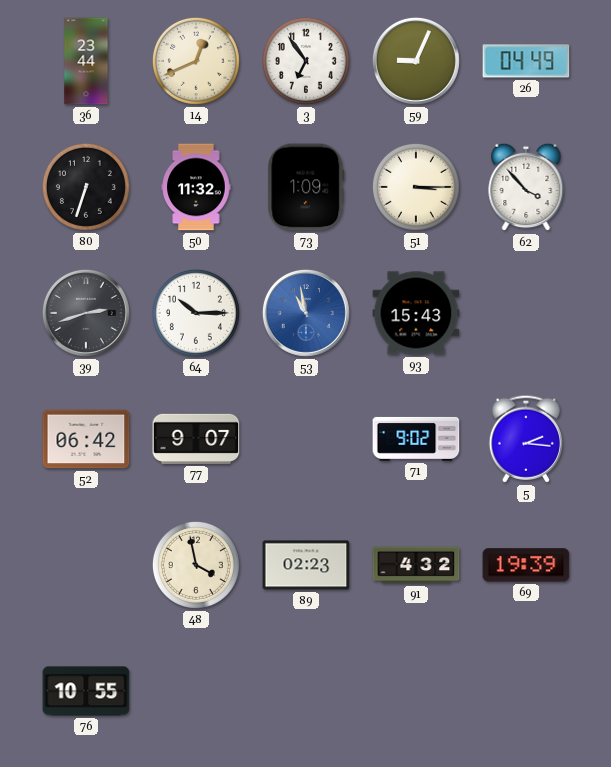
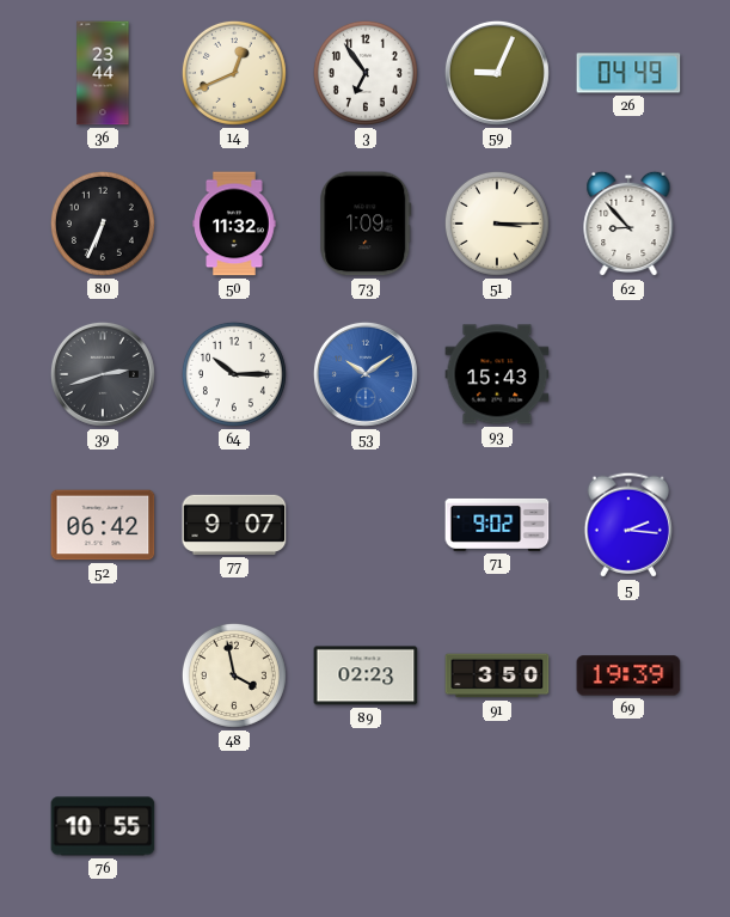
80: 6:33 -> 6:34
62: 3:53 -> 8:53
53: 10:58 -> 10:09
91: 4:32 -> 3:50
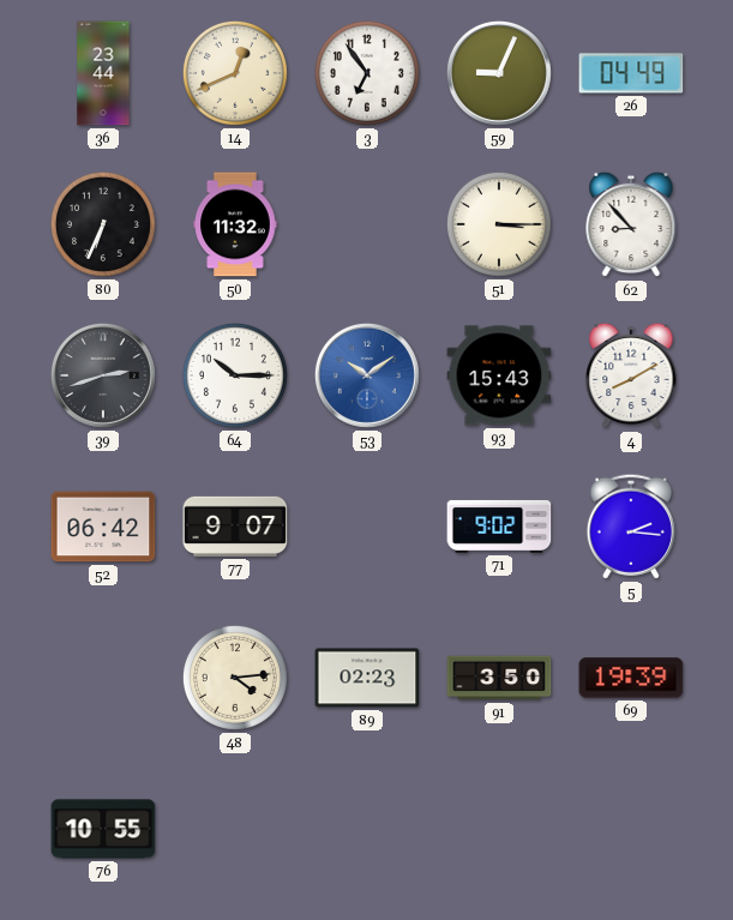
73: 1:09 -> none
4: none -> 8:10
48: 3:58 -> 4:14
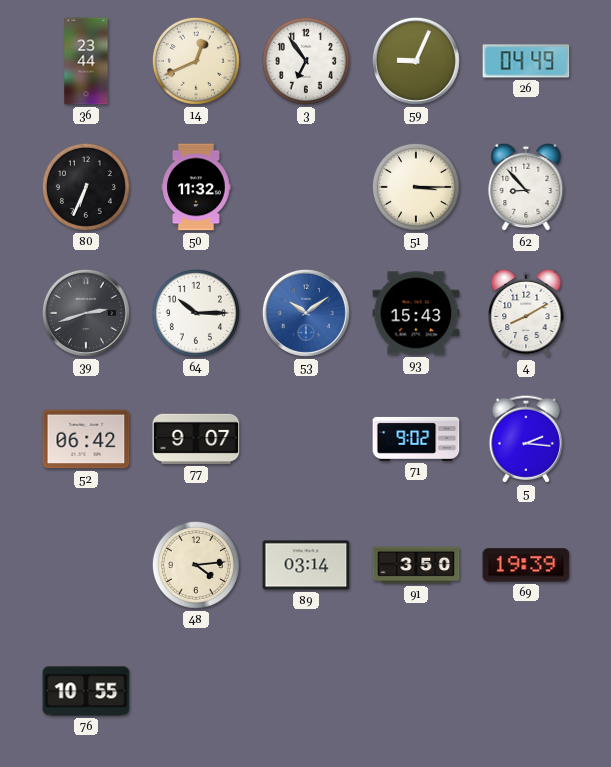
89: 02:23 -> 03:14
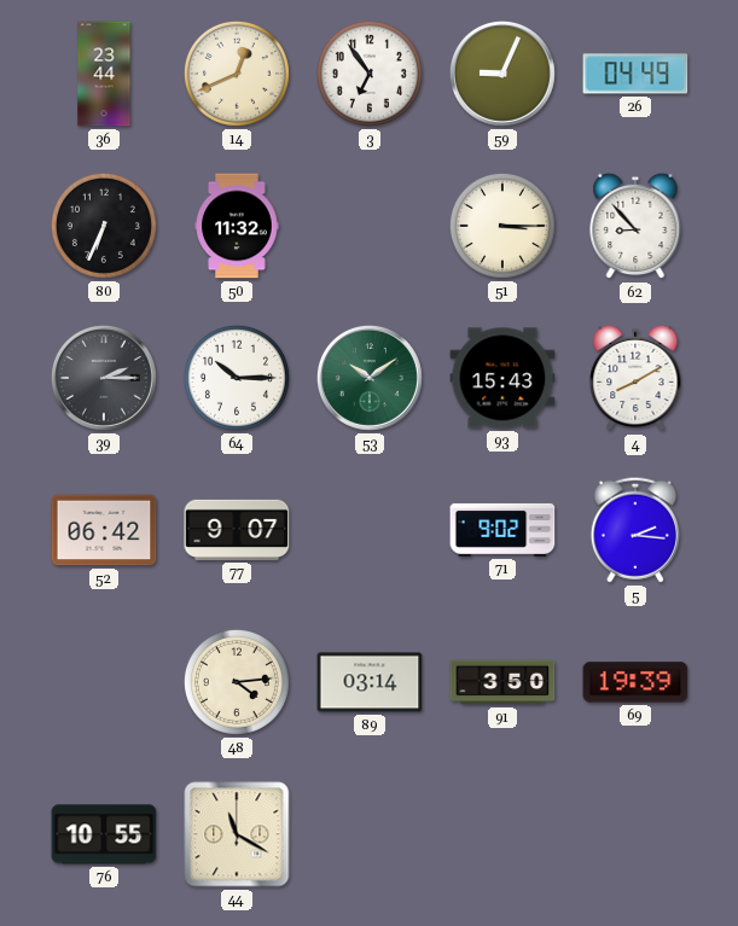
39: 2:42 -> 2:15
53 dial: blue -> green
44: none -> 11:20
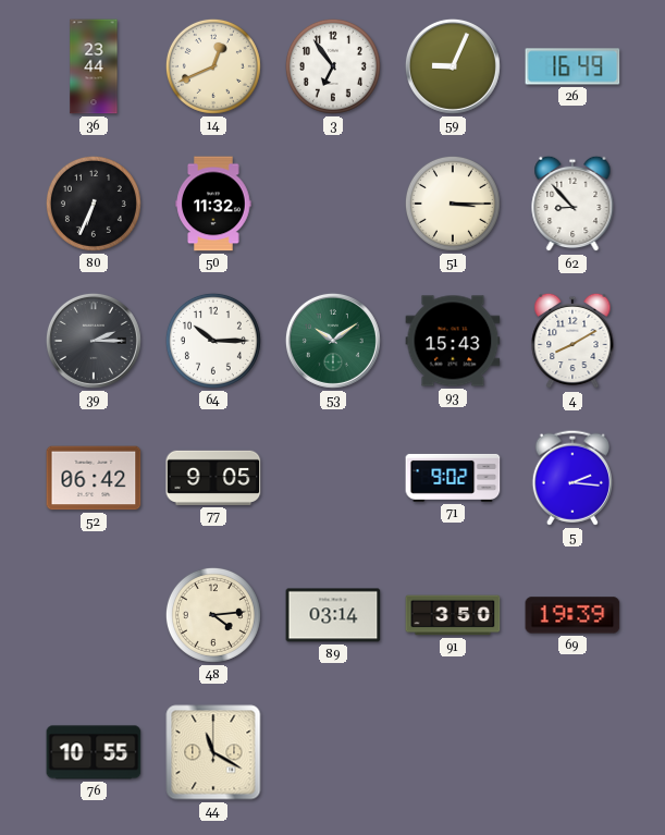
26: 04:49 -> 16:49
77: 9:07 -> 9:05
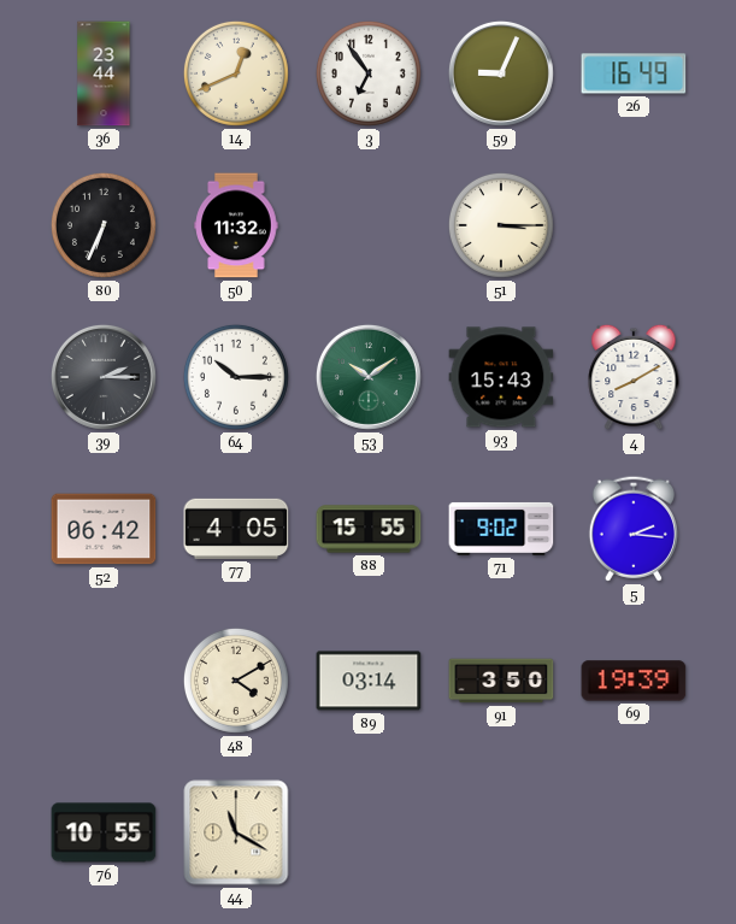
62: 8:53 -> none
77: 9:05 -> 4:05
88: none -> 15:55
48: 4:14 -> 4:10
